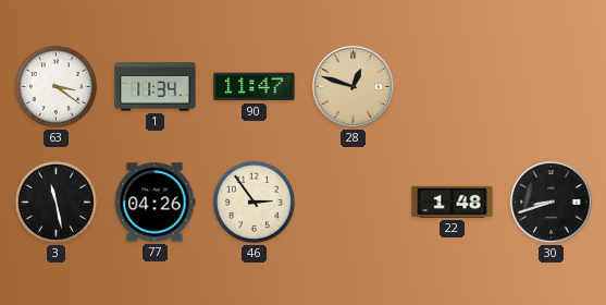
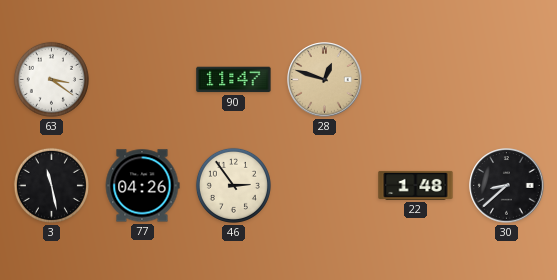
1: 11:34 -> none
30: 8:42 -> 8:38
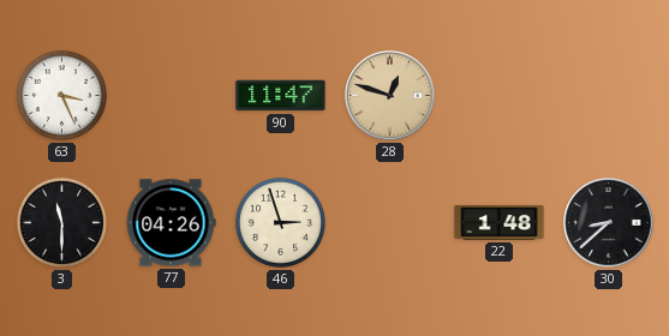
63: 3:21 -> 3:26
3: 11:28 -> 11:30
46: 2:54 -> 2:57
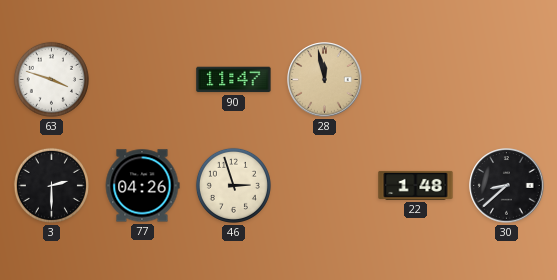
63: 3:26 -> 3:48
28: 12:48 -> 11:58
3: 11:30 -> 2:30
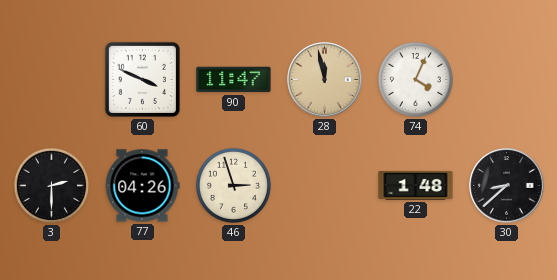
63: 3:48 -> none
60: none -> 3:49
74: none -> 4:04
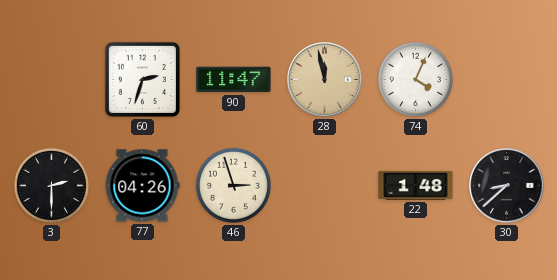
60: 3:49 -> 2:33
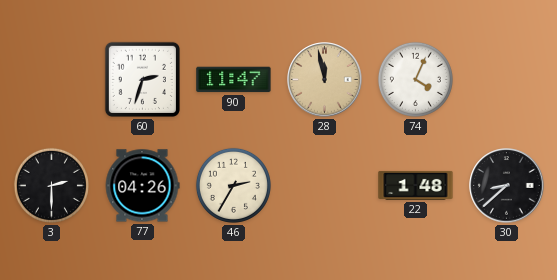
46: 2:57 -> 2:35
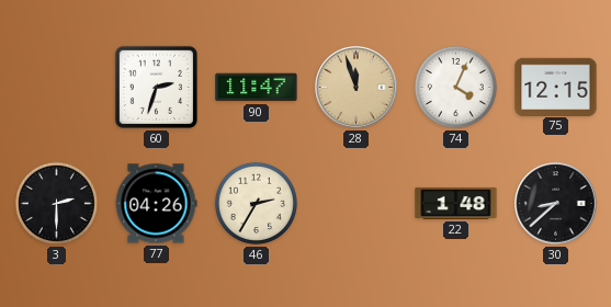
28: 11:58 -> 11:57
75: none -> 12:15
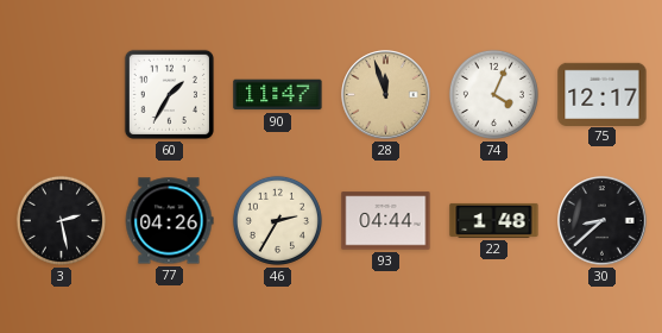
60: 2:33 -> 1:35
75: 12:15 -> 12:17
3: 2:30 -> 2:28
93: none -> 04:44
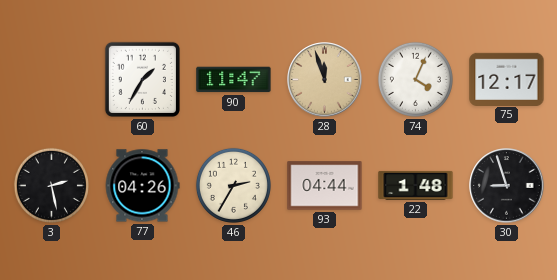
30: 8:38 -> 8:57
